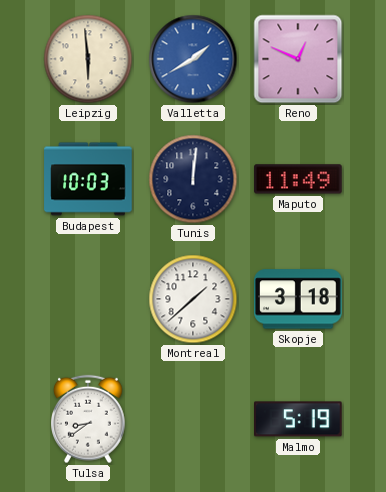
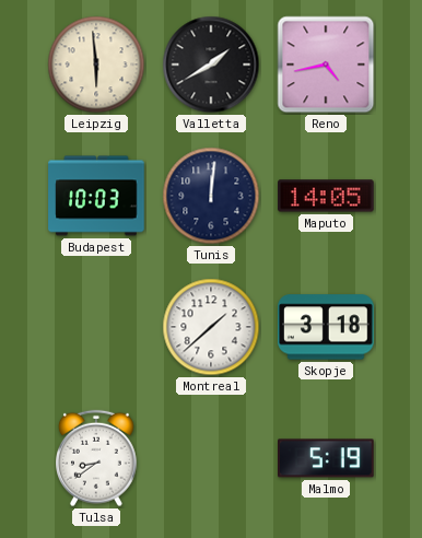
Valletta dial: blue -> black
Reno: 12:49 -> 4:43
Maputo: 11:49 -> 14:05
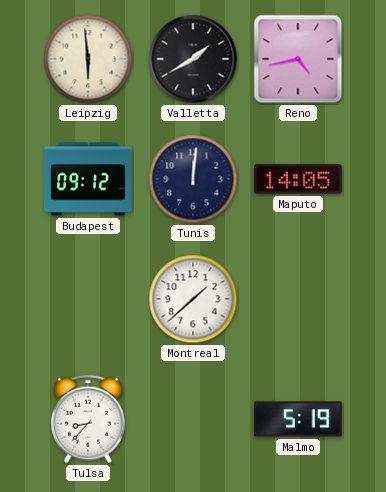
Budapest: 10:03 -> 09:12
Skopje: 3:18 -> none
Tulsa: 8:39 -> 8:37
